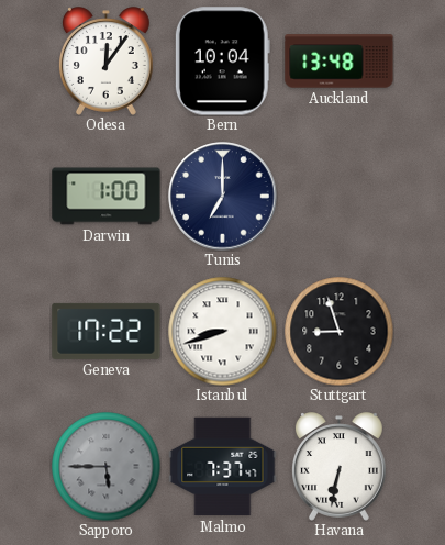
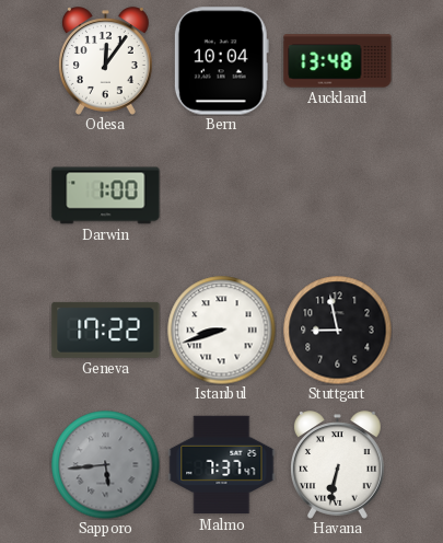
Tunis: 7:00 -> none
Stuttgart: 8:57 -> 8:58
Sapporo: 5:45 -> 5:44
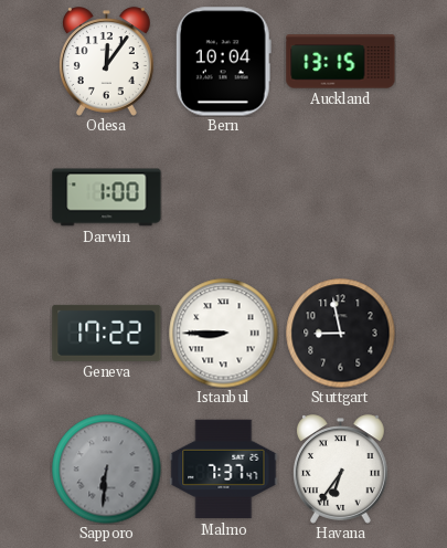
Auckland: 13:48 -> 13:15
Istanbul: 8:42 -> 8:45
Sapporo: 5:44 -> 6:31
Havana: 6:32 -> 6:36
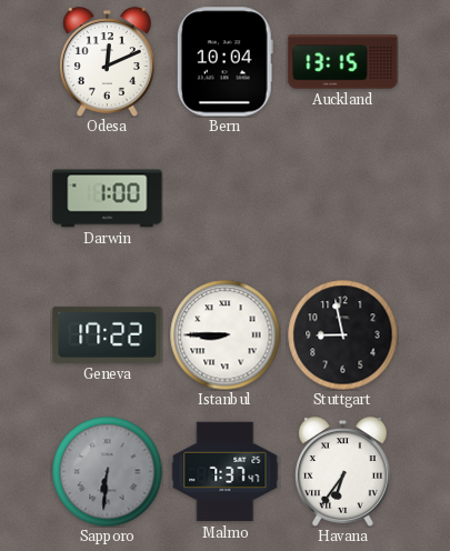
Odesa: 12:06 -> 12:11
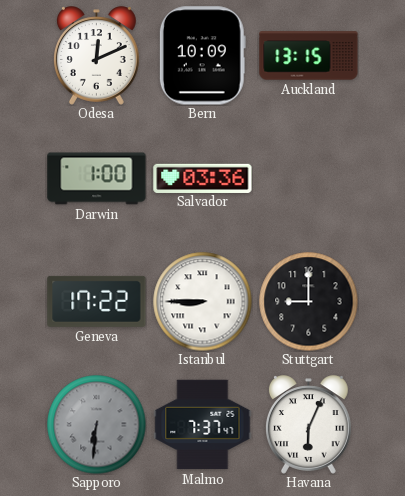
Bern: 10:04 -> 10:09
Salvador: none -> 03:36
Stuttgart: 8:58 -> 9:00
Havana: 6:36 -> 6:04
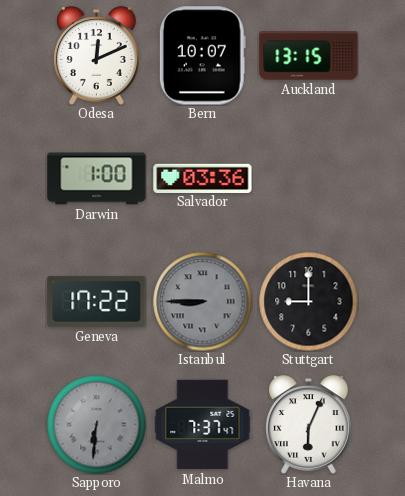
Bern: 10:09 -> 10:07
Istanbul dial: white -> grey
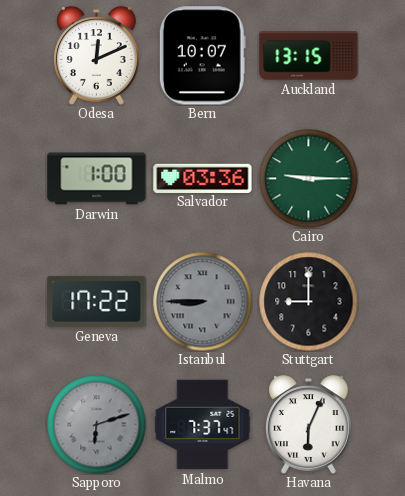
Cairo: none -> 9:15
Sapporo: 6:31 -> 6:12
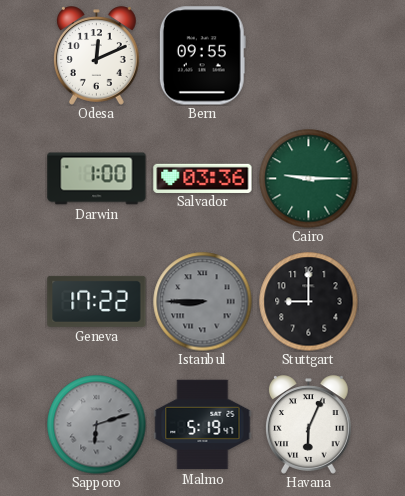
Bern: 10:07 -> 09:55
Auckland: 13:15 -> none
Malmo: 7:37 -> 5:19
